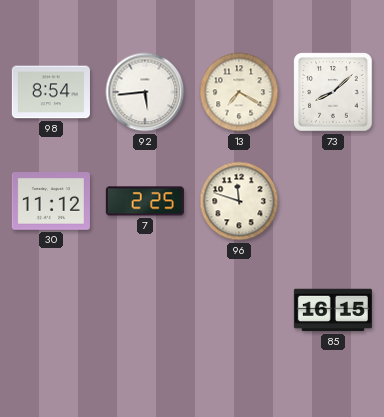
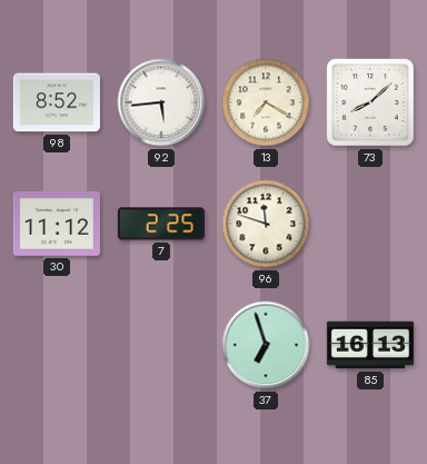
98: 8:54 -> 8:52
37: none -> 6:57
85: 16:15 -> 16:13
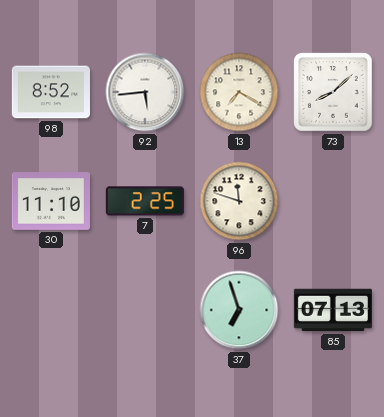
30: 11:12 -> 11:10
85: 16:13 -> 07:13
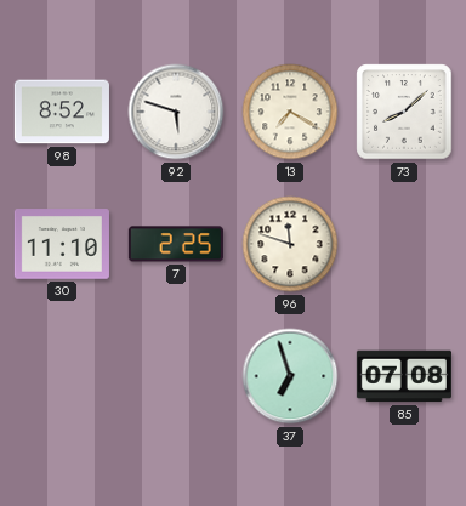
92: 5:44 -> 5:48
85: 07:13 -> 07:08
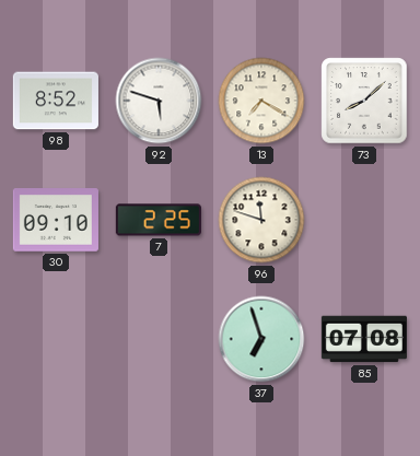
30: 11:10 -> 09:10
